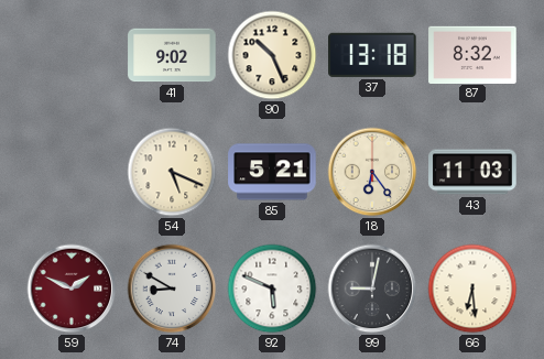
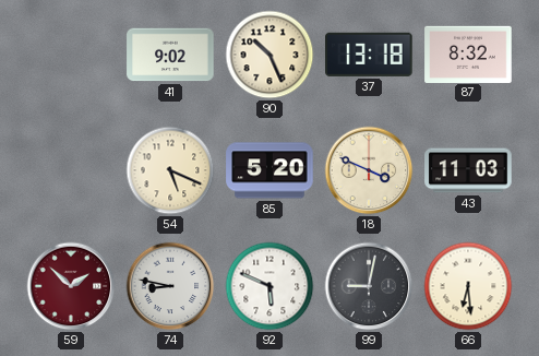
85: 5:21 -> 5:20
18: 6:24 -> 3:49
59: 1:49 -> 1:52
74: 8:50 -> 8:47
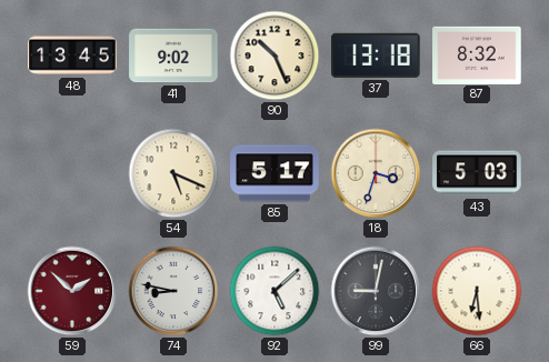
48: none -> 13:45
85: 5:20 -> 5:17
18: 3:49 -> 3:33
43: 11:03 -> 5:03
92: 5:49 -> 5:08
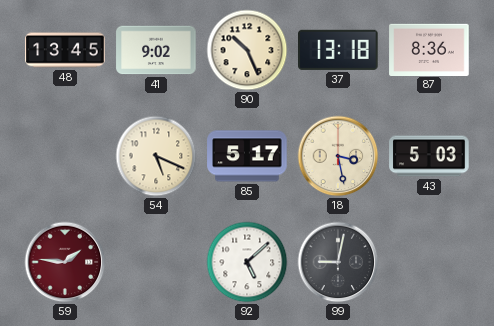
87: 8:32 -> 8:36
18: 3:33 -> 3:28
59: 1:52 -> 1:46
74: 8:47 -> none
66: 6:29 -> none
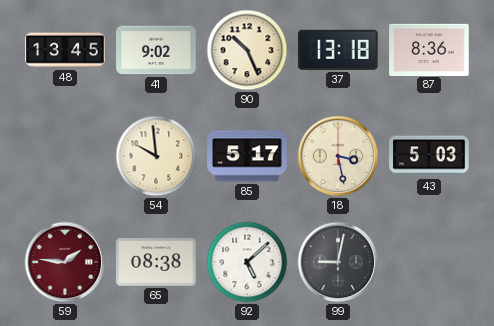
54: 5:19 -> 9:59
65: none -> 08:38
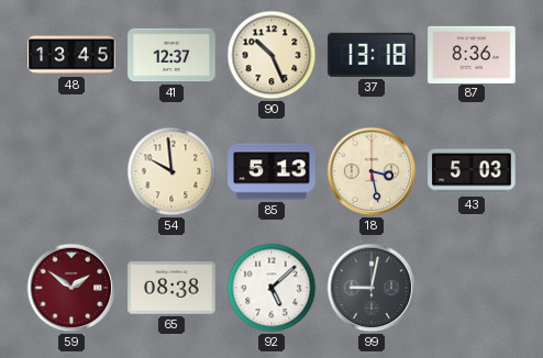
41: 9:02 -> 12:37
85: 5:17 -> 5:13
59: 1:46 -> 1:51
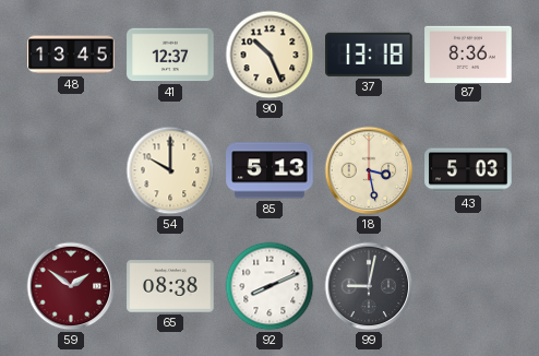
54: 9:59 -> 10:00
92: 5:08 -> 8:11
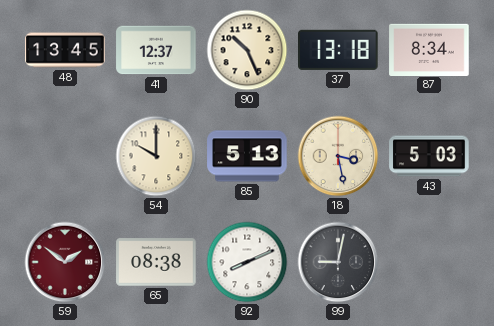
87: 8:36 -> 8:34
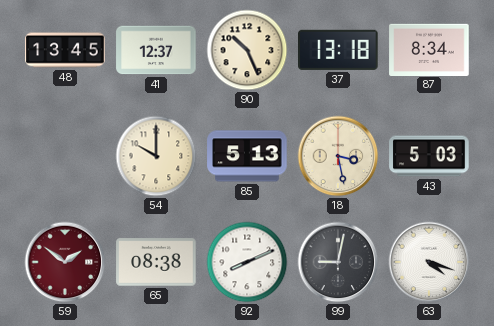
63: none -> 4:18
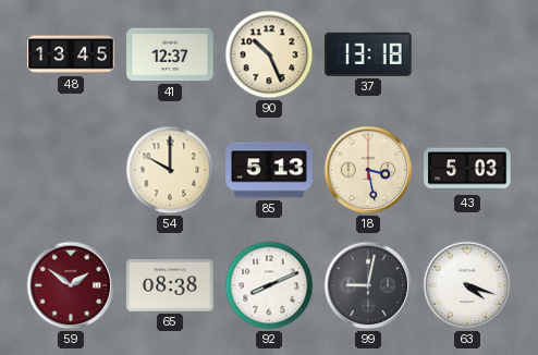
87: 8:34 -> none
